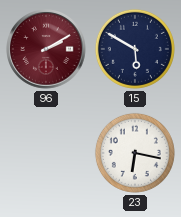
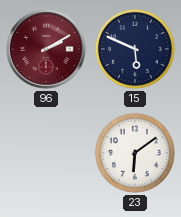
15: 5:50 -> 5:49
23: 6:17 -> 6:09
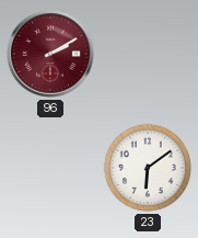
15: 5:49 -> none
